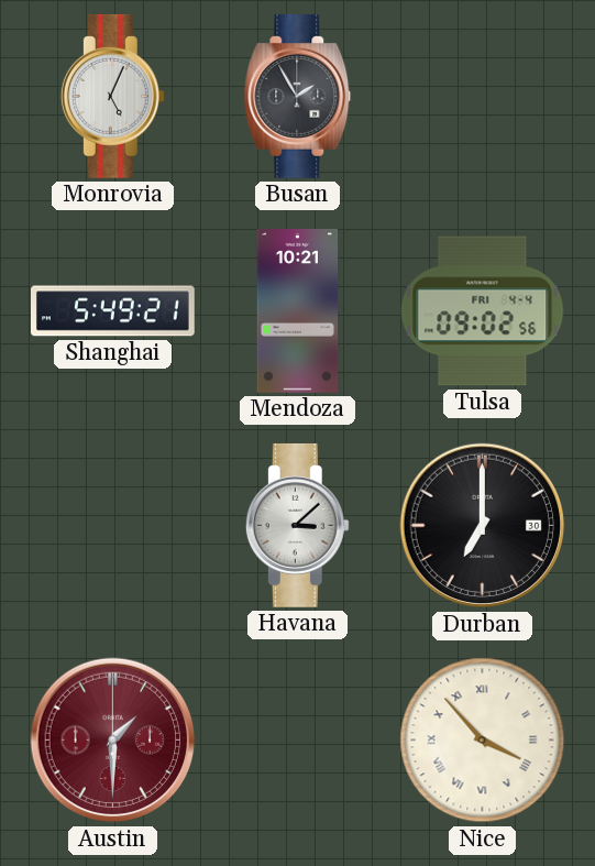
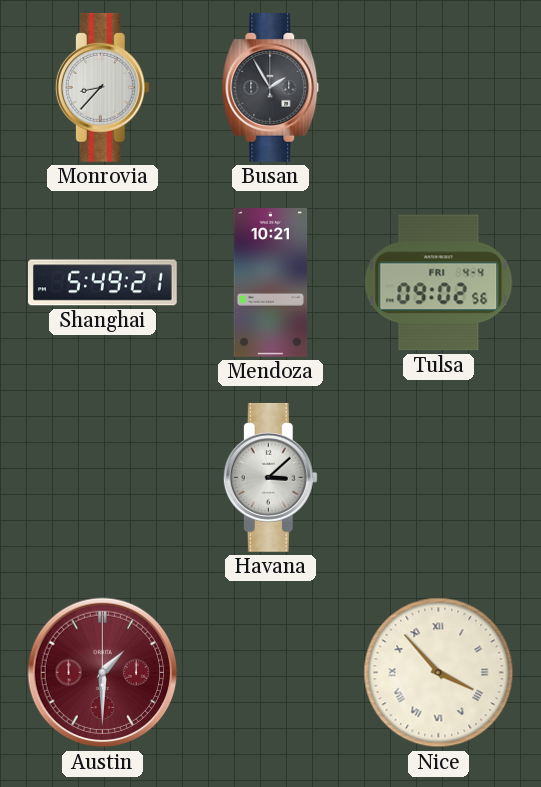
Monrovia: 5:04 -> 8:37
Durban: 7:00 -> none
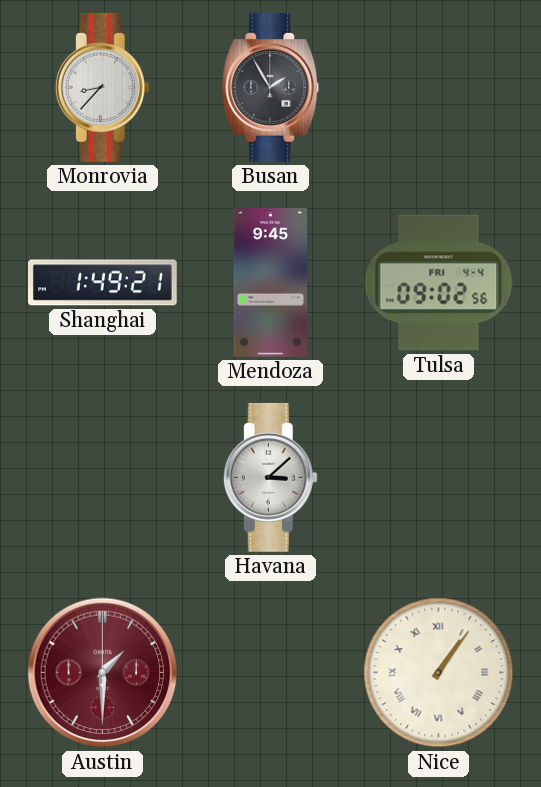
Shanghai: 5:49 -> 1:49
Mendoza: 10:21 -> 9:45
Nice: 3:53 -> 1:06
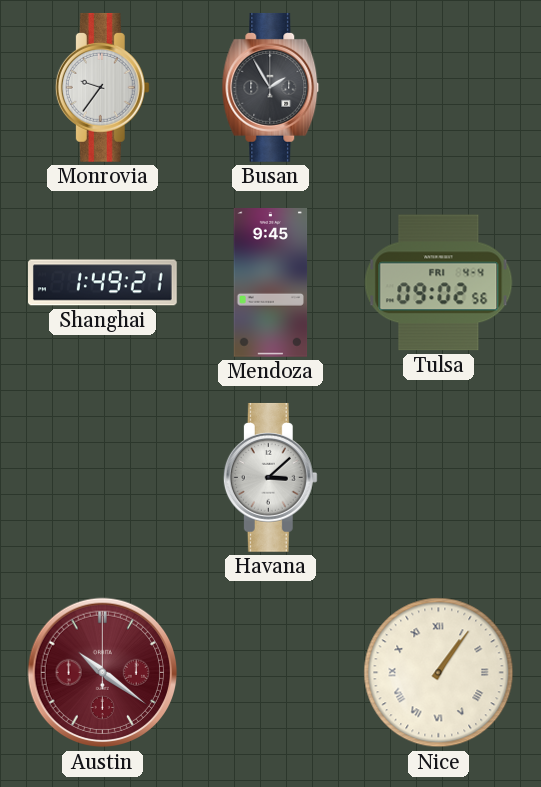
Monrovia: 8:37 -> 9:36
Austin: 1:30 -> 10:21
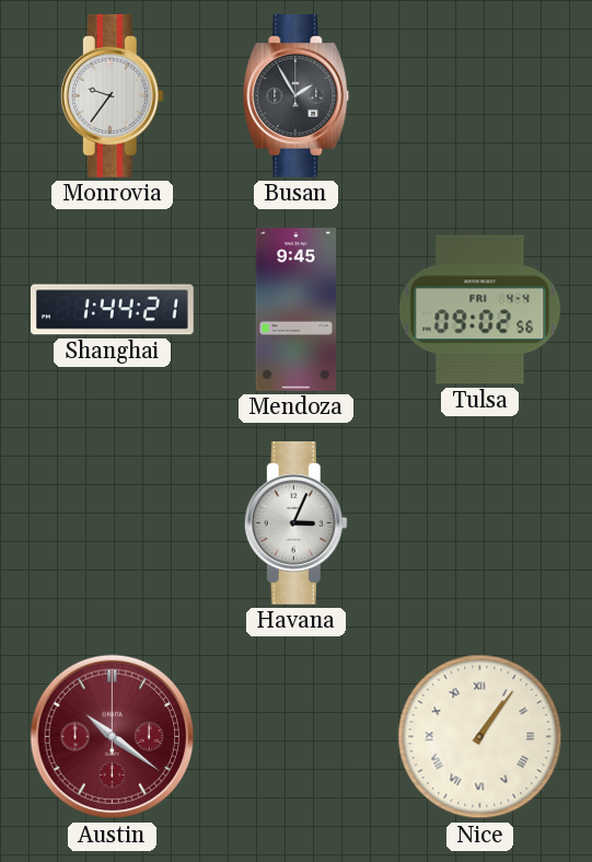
Shanghai: 1:49 -> 1:44
Havana: 3:08 -> 3:04
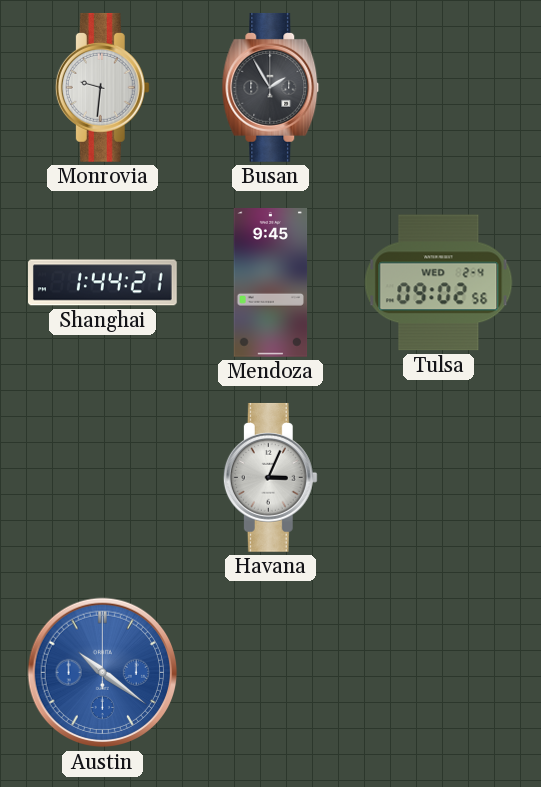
Monrovia: 9:36 -> 9:31
Tulsa date: FRI 4-4 -> WED 2-4
Austin dial: burgundy -> blue
Nice: 1:06 -> none
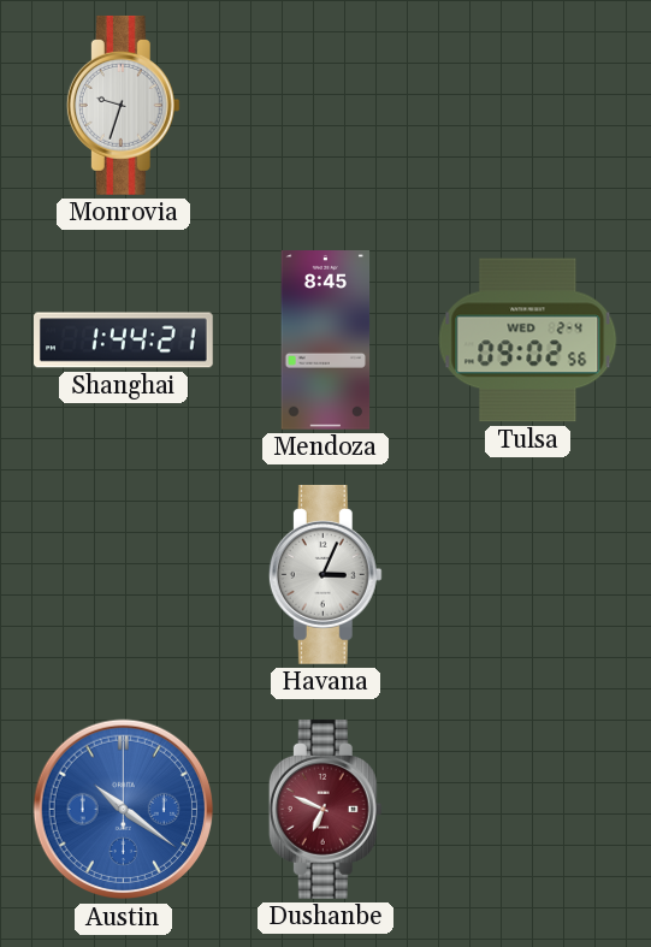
Monrovia: 9:31 -> 9:33
Busan: 1:55 -> none
Mendoza: 9:45 -> 8:45
Dushanbe: none -> 6:49
